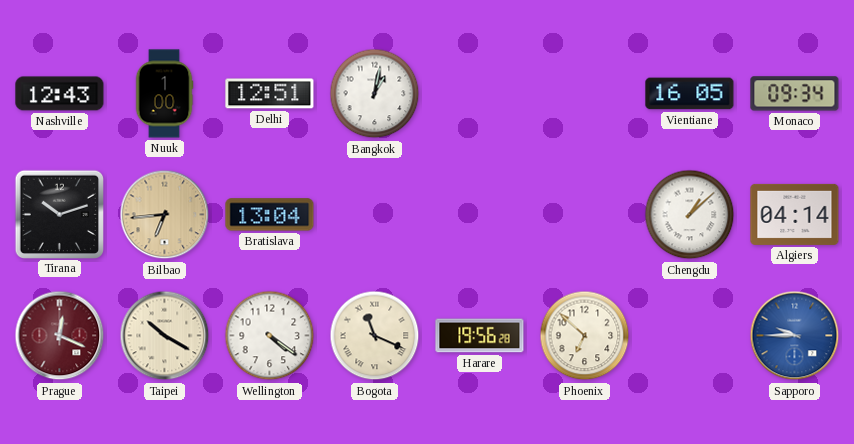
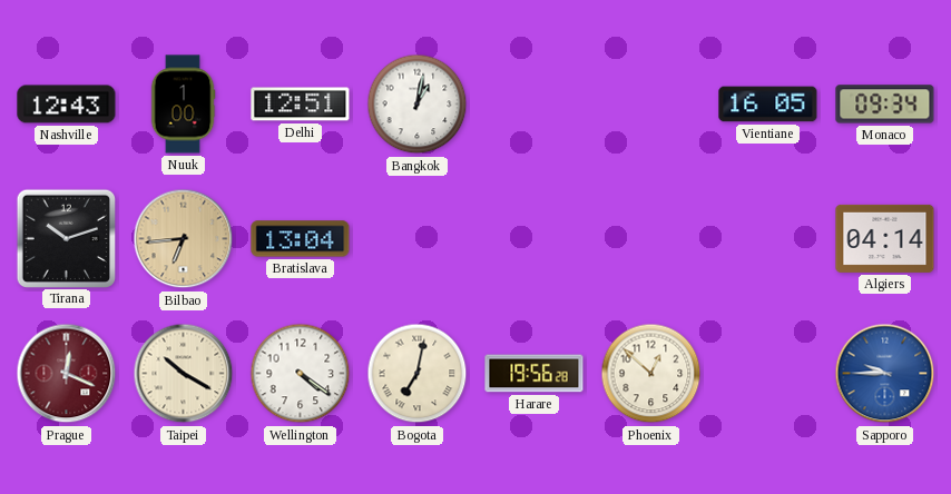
Chengdu: 1:08 -> none
Bogota: 11:19 -> 7:02
Phoenix: 6:52 -> 12:52
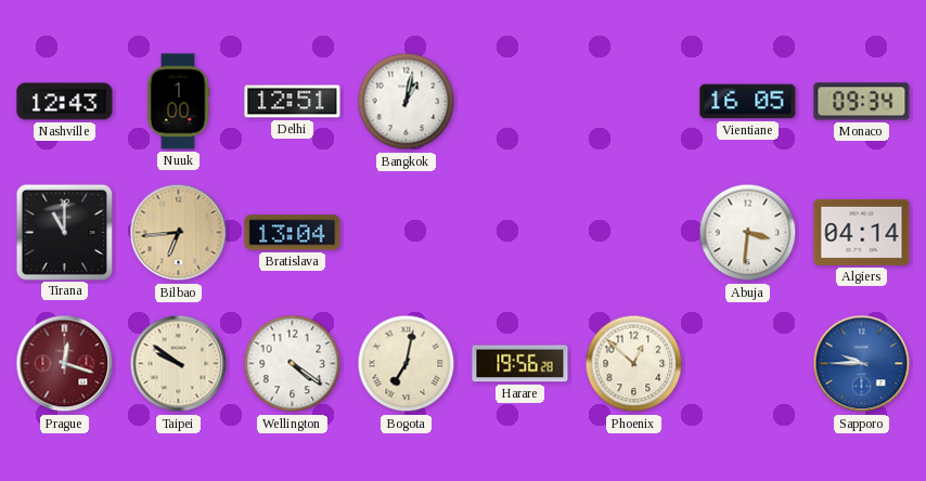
Tirana: 10:12 -> 11:00
Abuja: none -> 3:31
Prague: 12:19 -> 12:18
Taipei: 10:20 -> 9:51
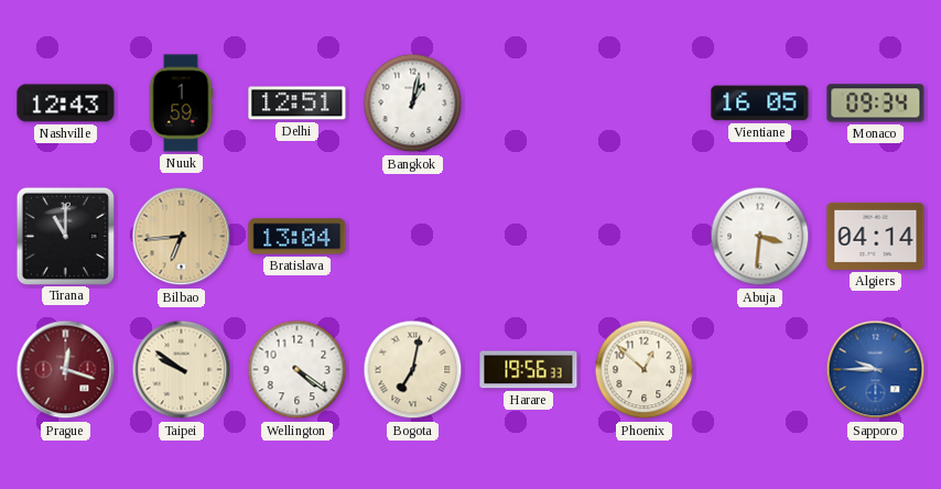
Nuuk: 1:00 -> 1:59
Harare: 19:56:28 -> 19:56:33
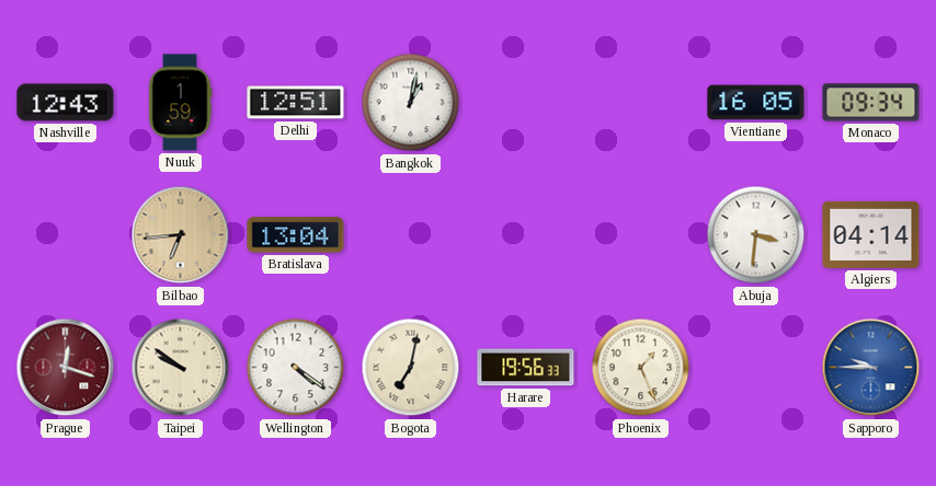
Tirana: 11:00 -> none
Phoenix: 12:52 -> 1:26
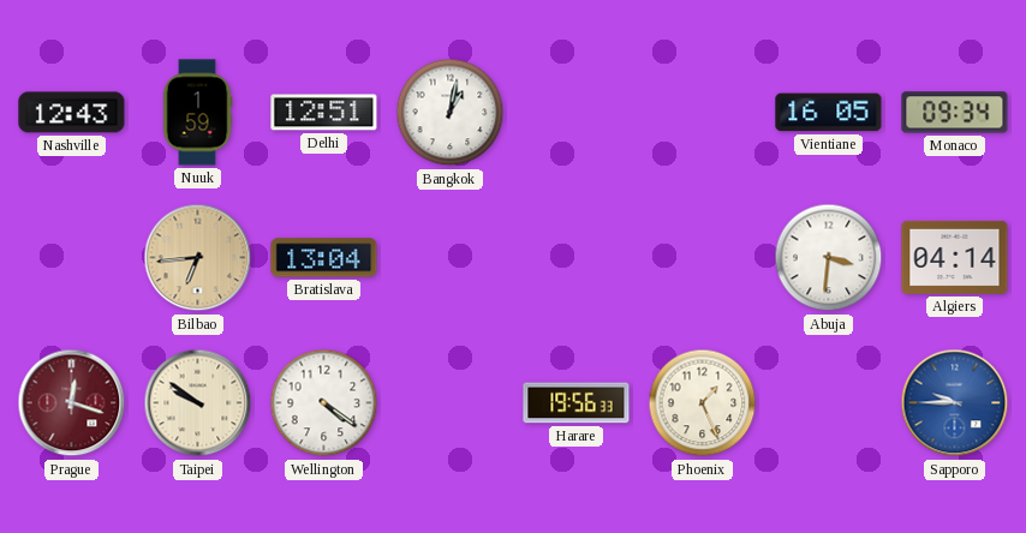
Bogota: 7:02 -> none
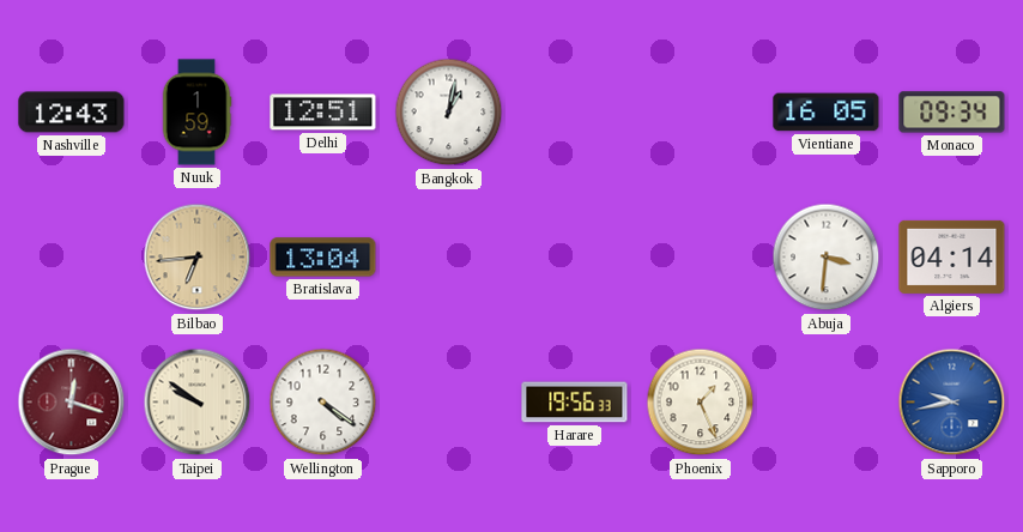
Sapporo: 9:45 -> 9:43
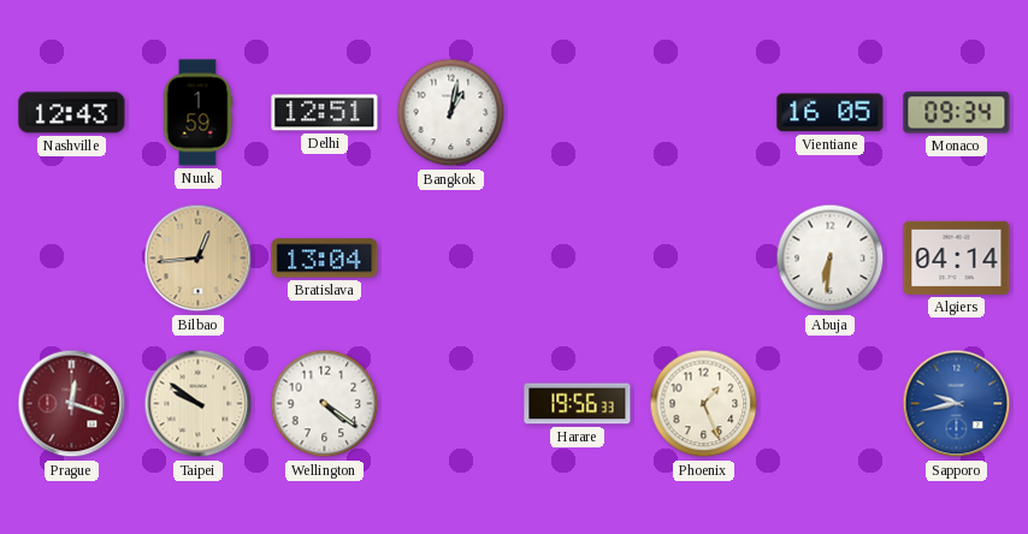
Bilbao: 6:44 -> 12:44
Abuja: 3:31 -> 6:31
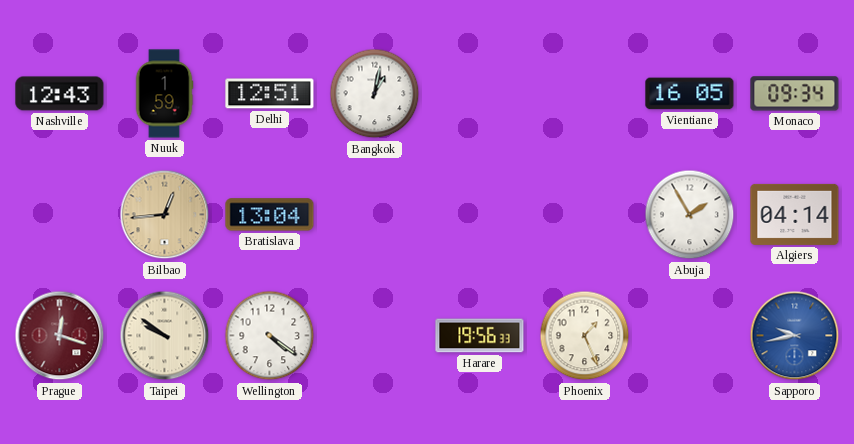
Abuja: 6:31 -> 1:55
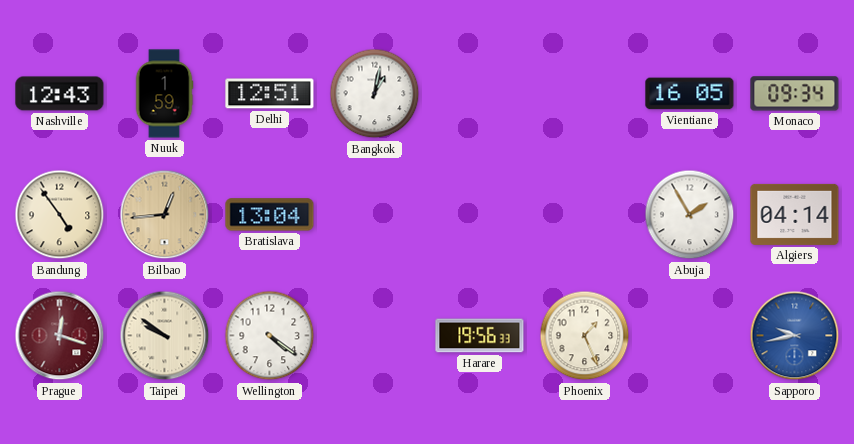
Bandung: none -> 4:54
